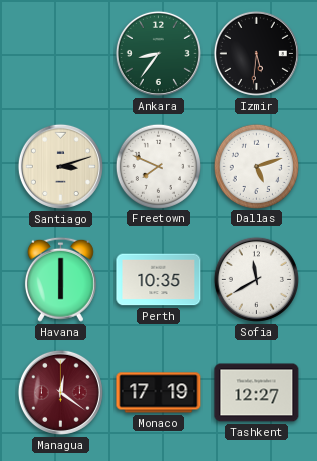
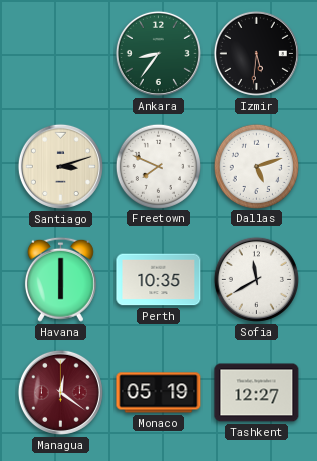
Monaco: 17:19 -> 05:19
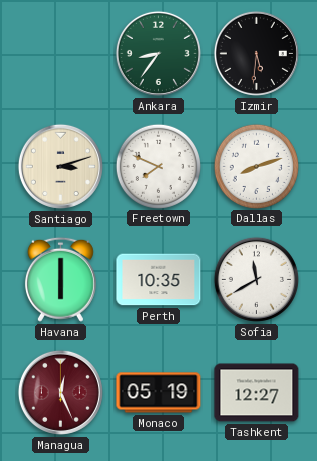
Dallas: 5:12 -> 8:12
Managua: 12:21 -> 12:26
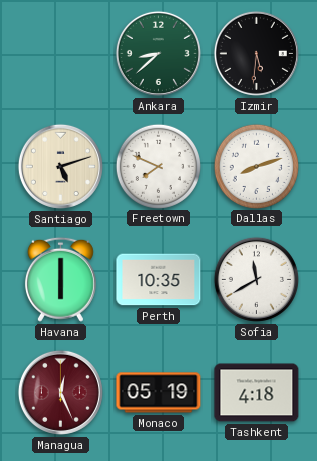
Ankara: 8:36 -> 8:38
Santiago: 3:12 -> 5:12
Tashkent: 12:27 -> 4:18
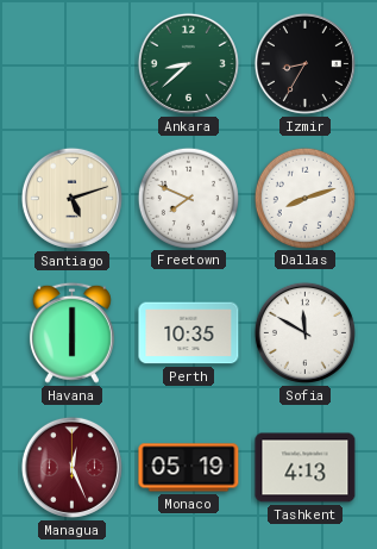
Izmir: 5:31 -> 8:35
Sofia: 11:40 -> 11:50
Tashkent: 4:18 -> 4:13
